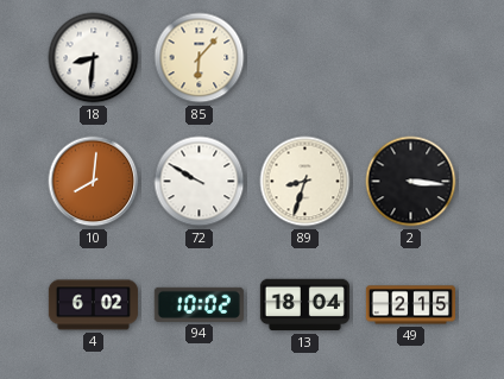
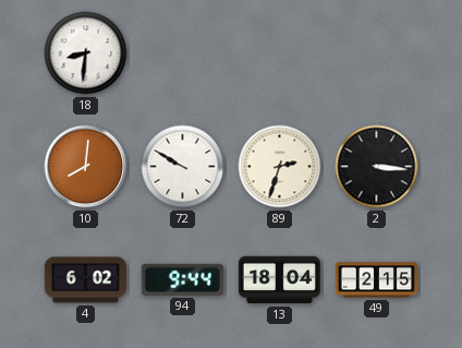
85: 6:07 -> none
89: 8:33 -> 2:33
94: 10:02 -> 9:44
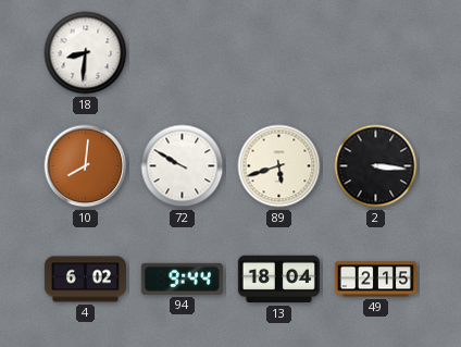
89: 2:33 -> 5:42
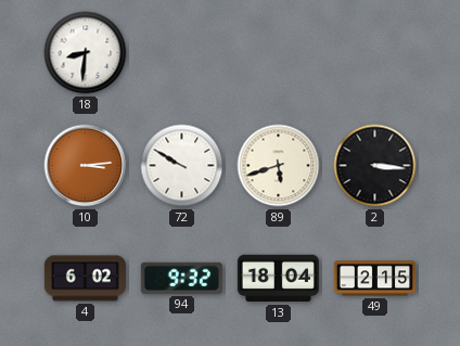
10: 8:01 -> 3:14
94: 9:44 -> 9:32
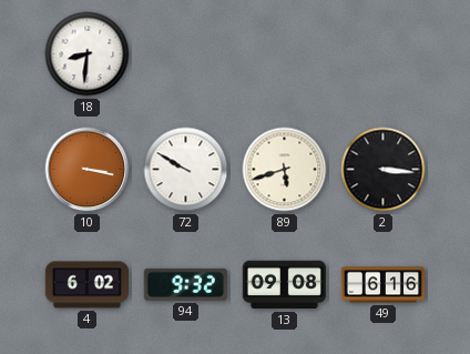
10: 3:14 -> 3:17
13: 18:04 -> 09:08
49: 2:15 -> 6:16
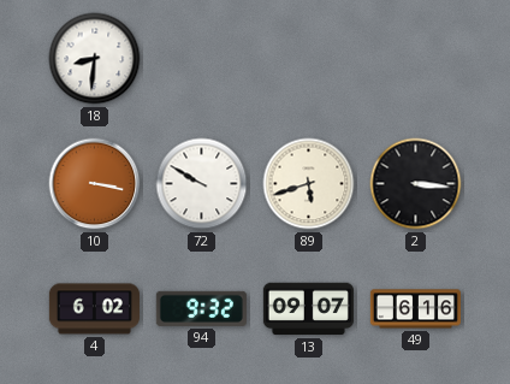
13: 09:08 -> 09:07
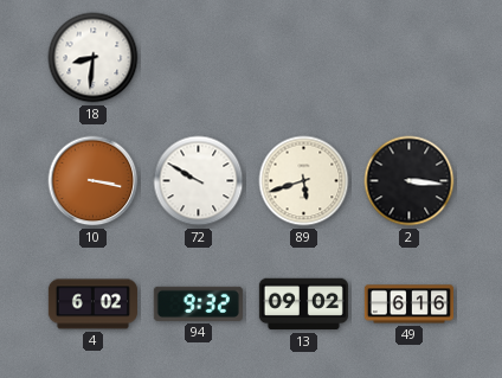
13: 09:07 -> 09:02
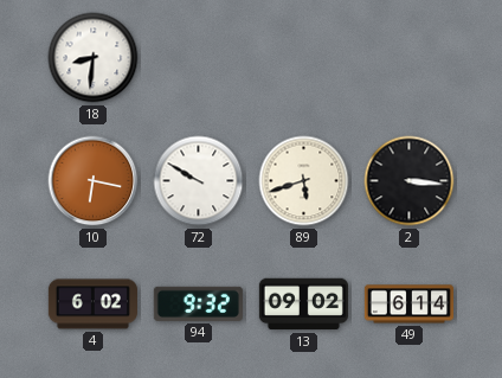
10: 3:17 -> 6:17
49: 6:16 -> 6:14
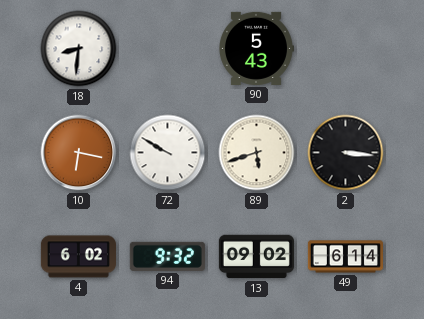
90: none -> 5:43
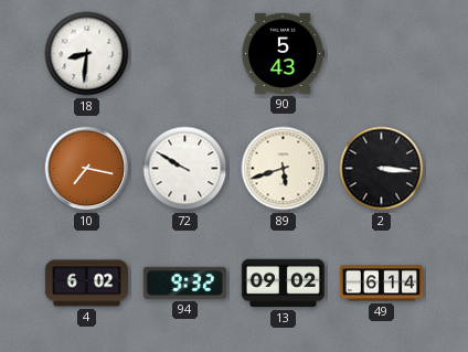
10: 6:17 -> 7:17
